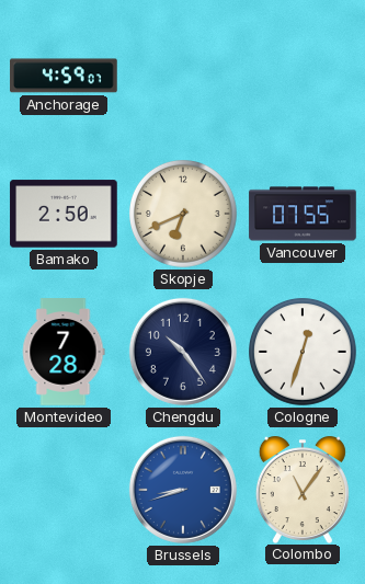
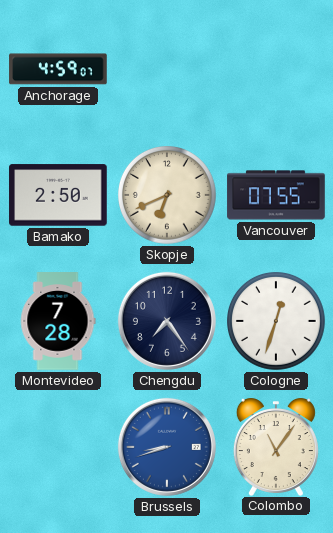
Chengdu: 10:24 -> 7:24
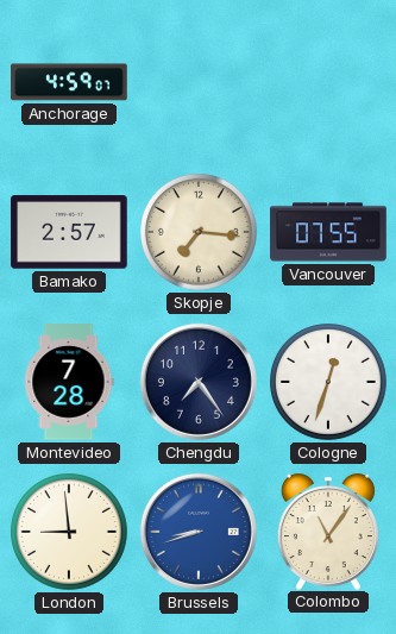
Bamako: 2:50 -> 2:57
Skopje: 6:41 -> 7:16
London: none -> 8:59
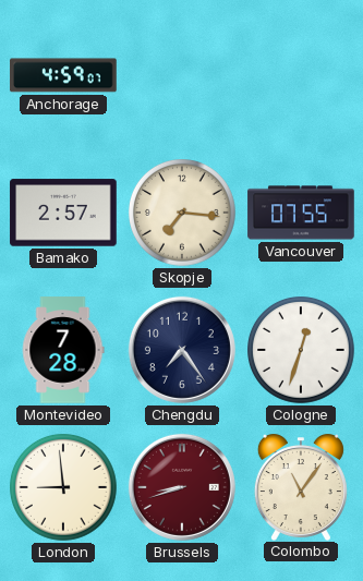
Brussels dial: blue -> burgundy
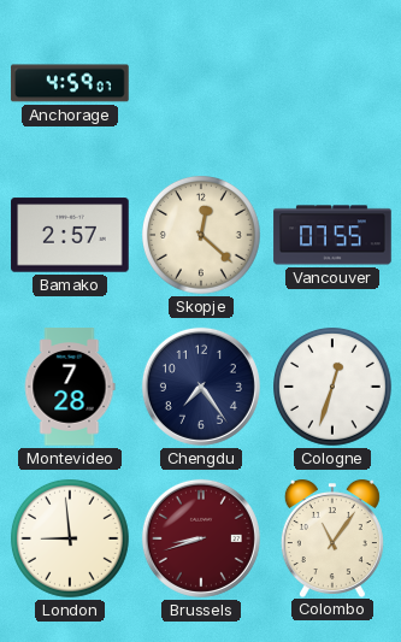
Skopje: 7:16 -> 12:22
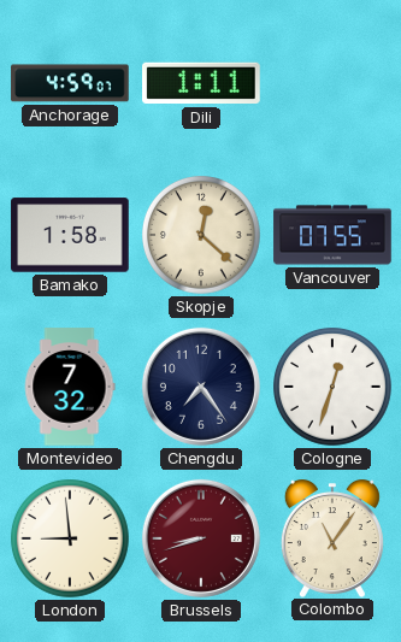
Dili: none -> 1:11
Bamako: 2:57 -> 1:58
Montevideo: 7:28 -> 7:32
